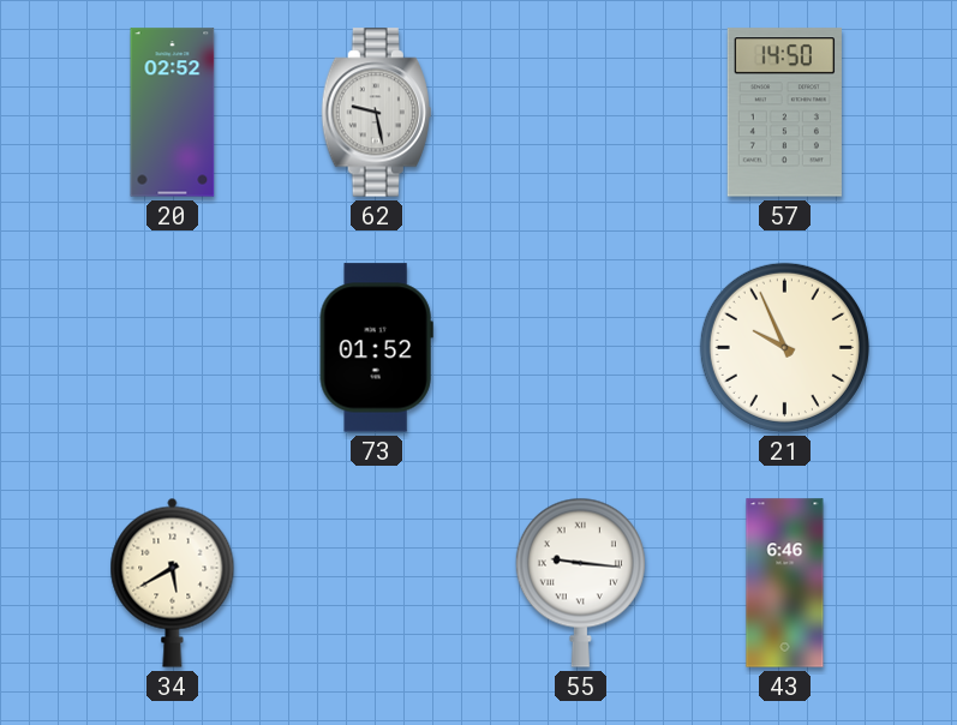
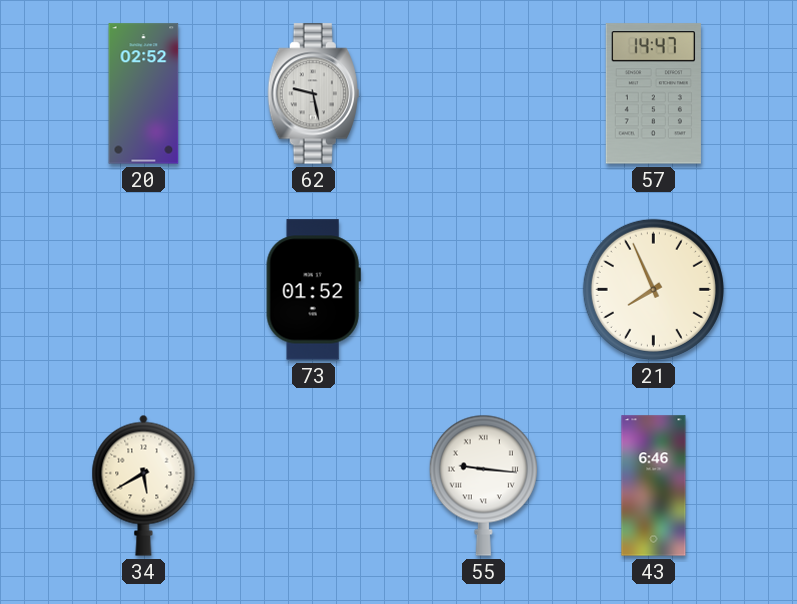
57: 14:50 -> 14:47
21: 9:56 -> 7:56
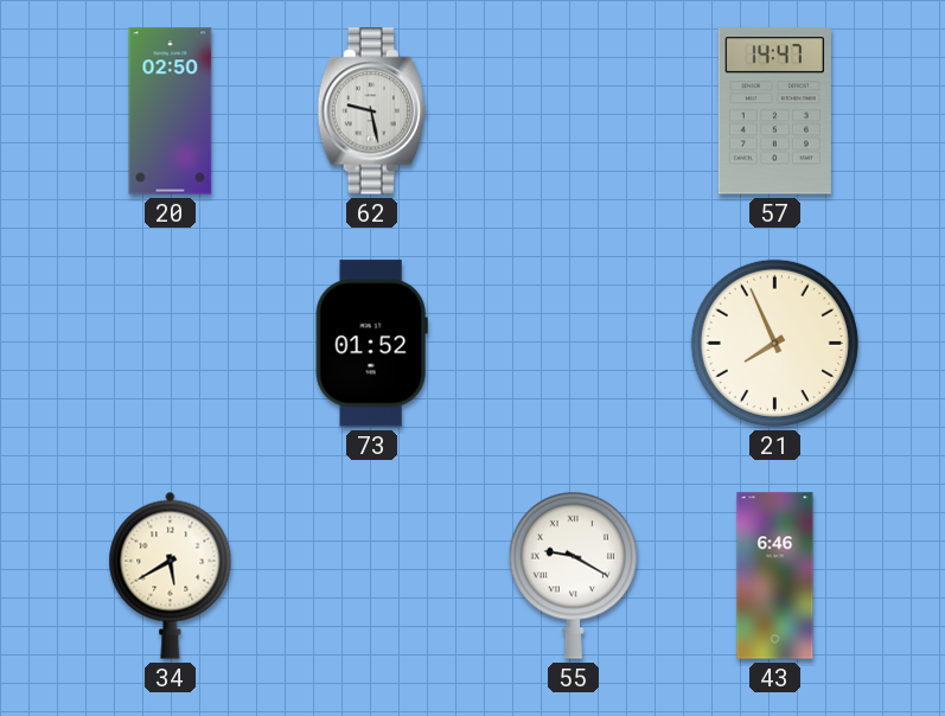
20: 02:52 -> 02:50
55: 9:16 -> 9:20
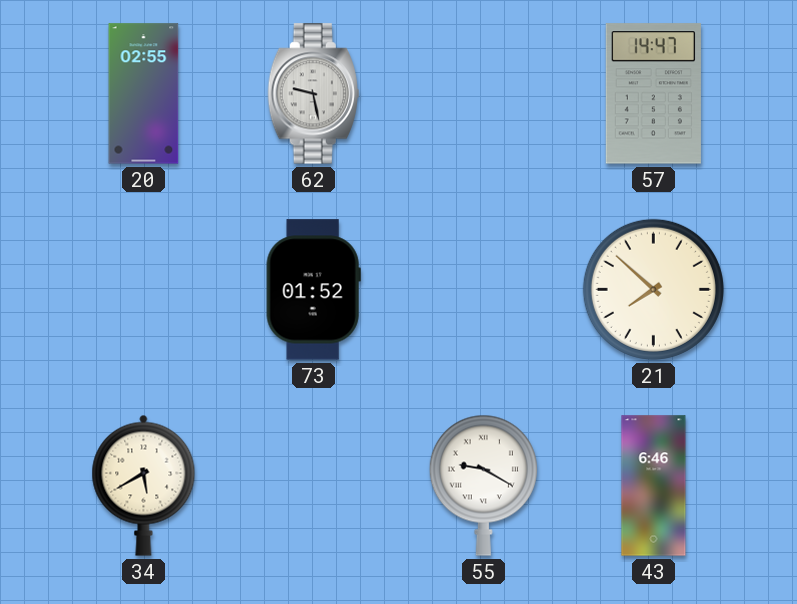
20: 02:50 -> 02:55
21: 7:56 -> 7:52
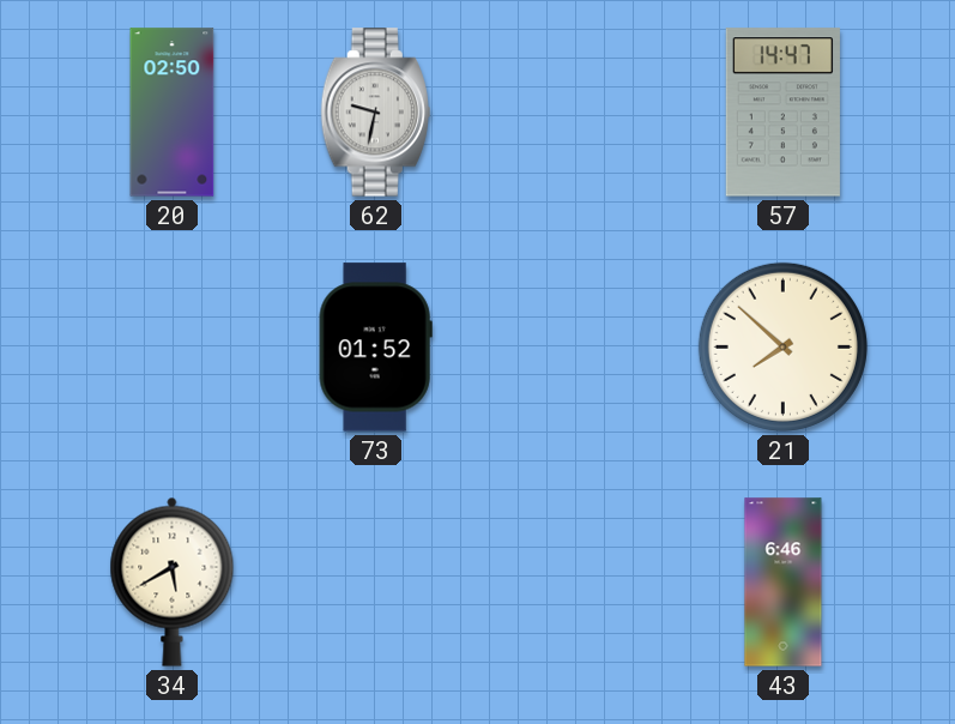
20: 02:55 -> 02:50
62: 9:28 -> 9:32
55: 9:20 -> none
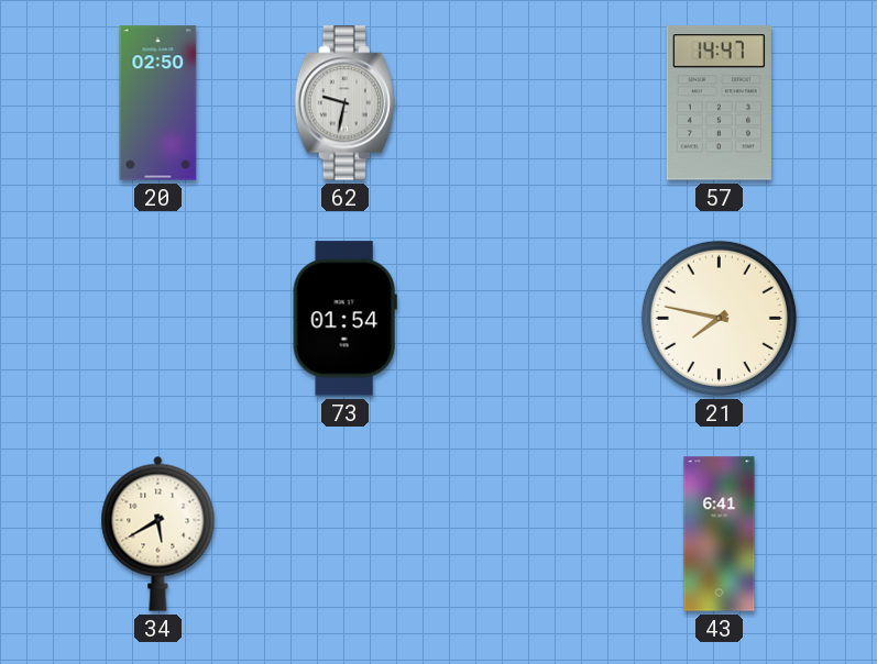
73: 01:52 -> 01:54
21: 7:52 -> 7:47
43: 6:46 -> 6:41
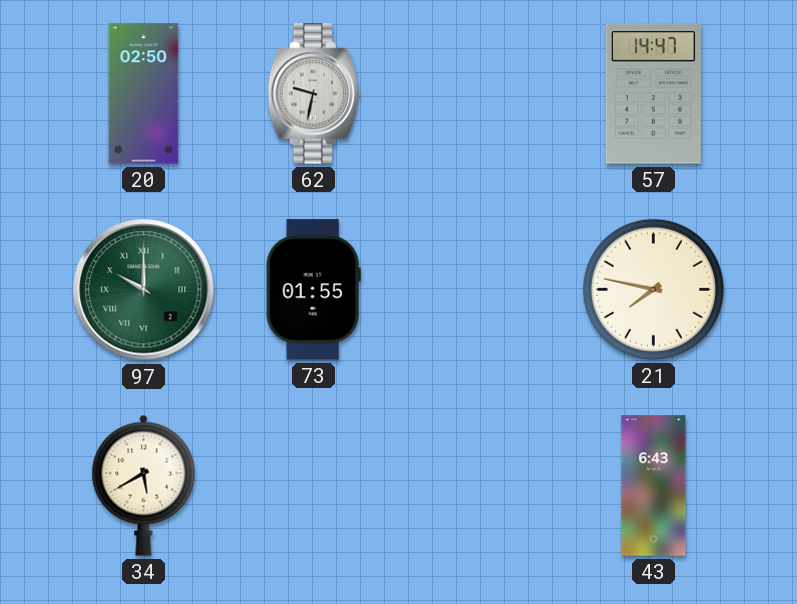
97: none -> 10:00
73: 01:54 -> 01:55
43: 6:41 -> 6:43
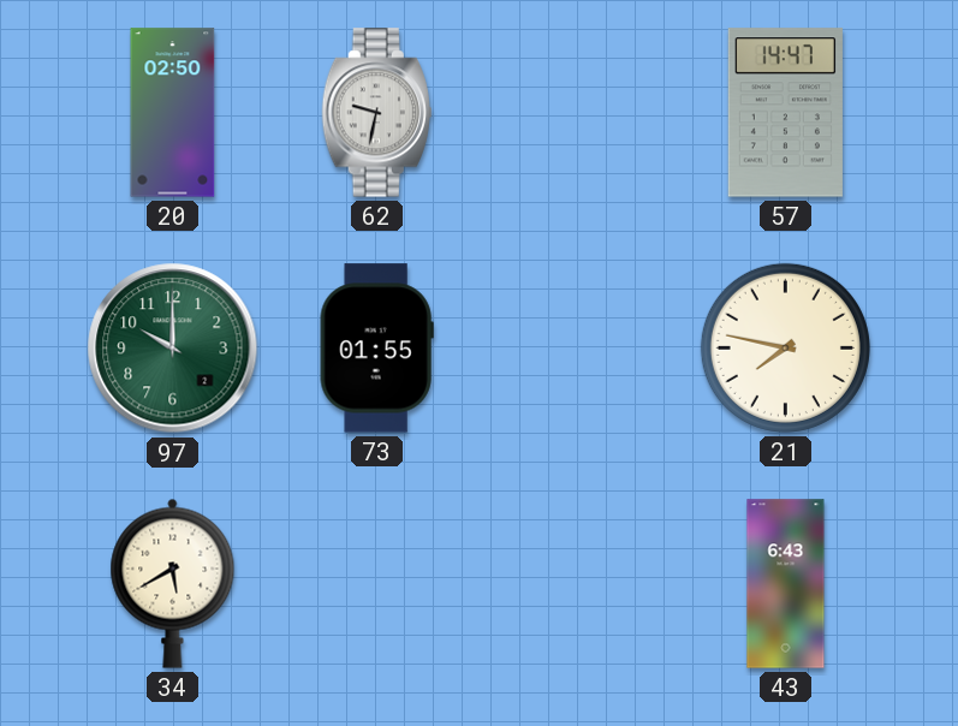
97 numerals: Roman -> Arabic
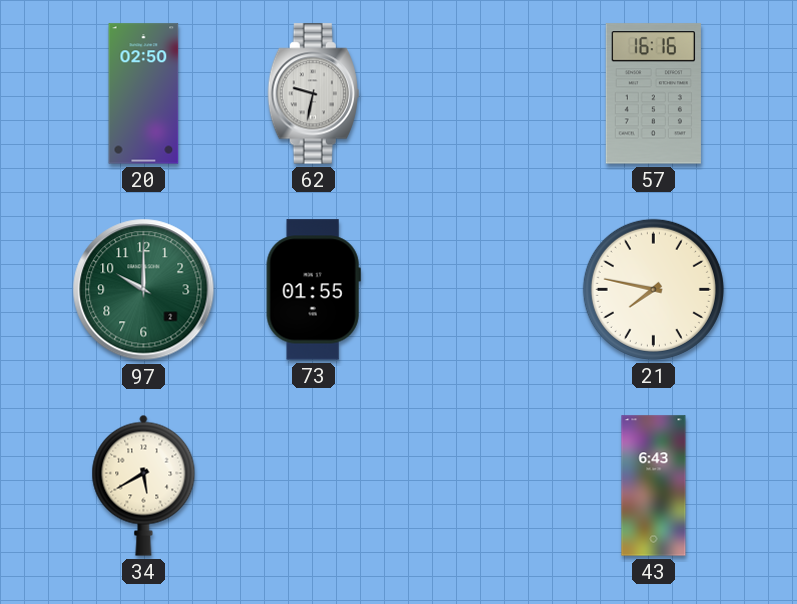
57: 14:47 -> 16:16
